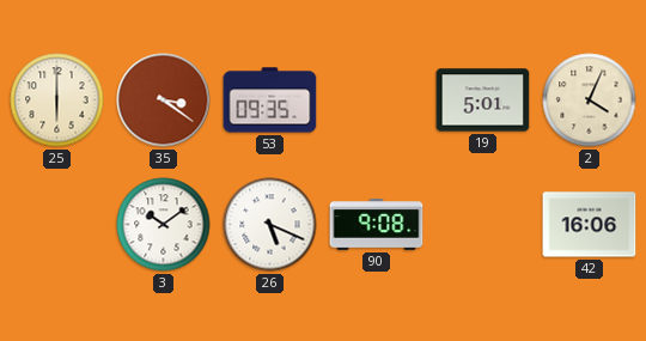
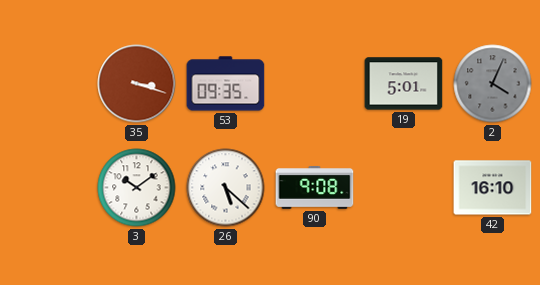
25: 6:00 -> none
35: 3:21 -> 3:18
2 dial: cream -> grey
26: 5:19 -> 5:22
42: 16:06 -> 16:10
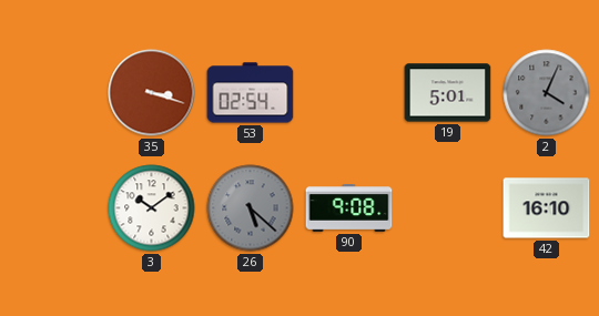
53: 09:35 -> 02:54
26 dial: white -> grey
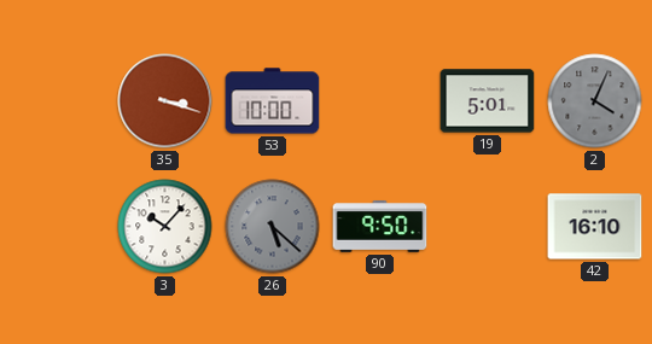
53: 02:54 -> 10:00
3: 10:09 -> 10:07
90: 9:08 -> 9:50
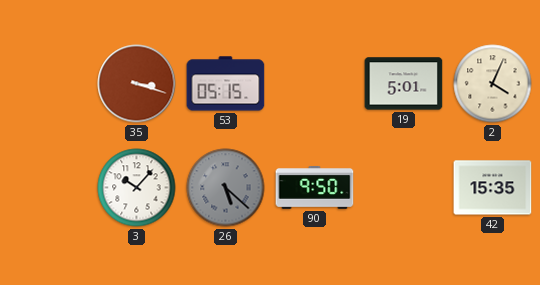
53: 10:00 -> 05:15
2 dial: grey -> cream
42: 16:10 -> 15:35
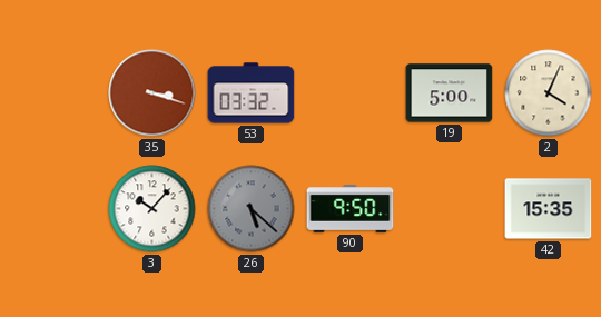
53: 05:15 -> 03:32
19: 5:01 -> 5:00
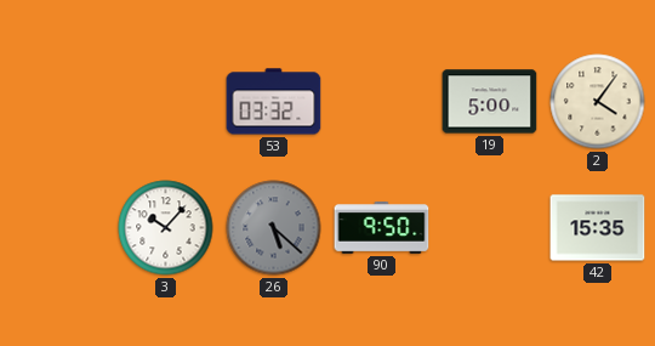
35: 3:18 -> none
2: 4:04 -> 4:06
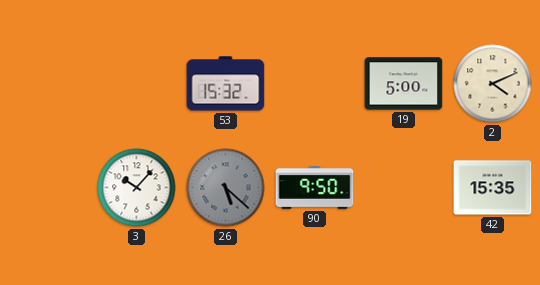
53: 03:32 -> 15:32
2: 4:06 -> 4:11
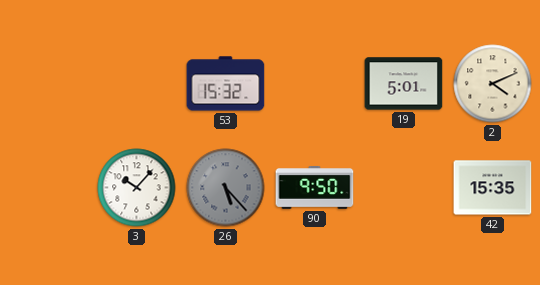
19: 5:00 -> 5:01
26: 5:22 -> 5:23
